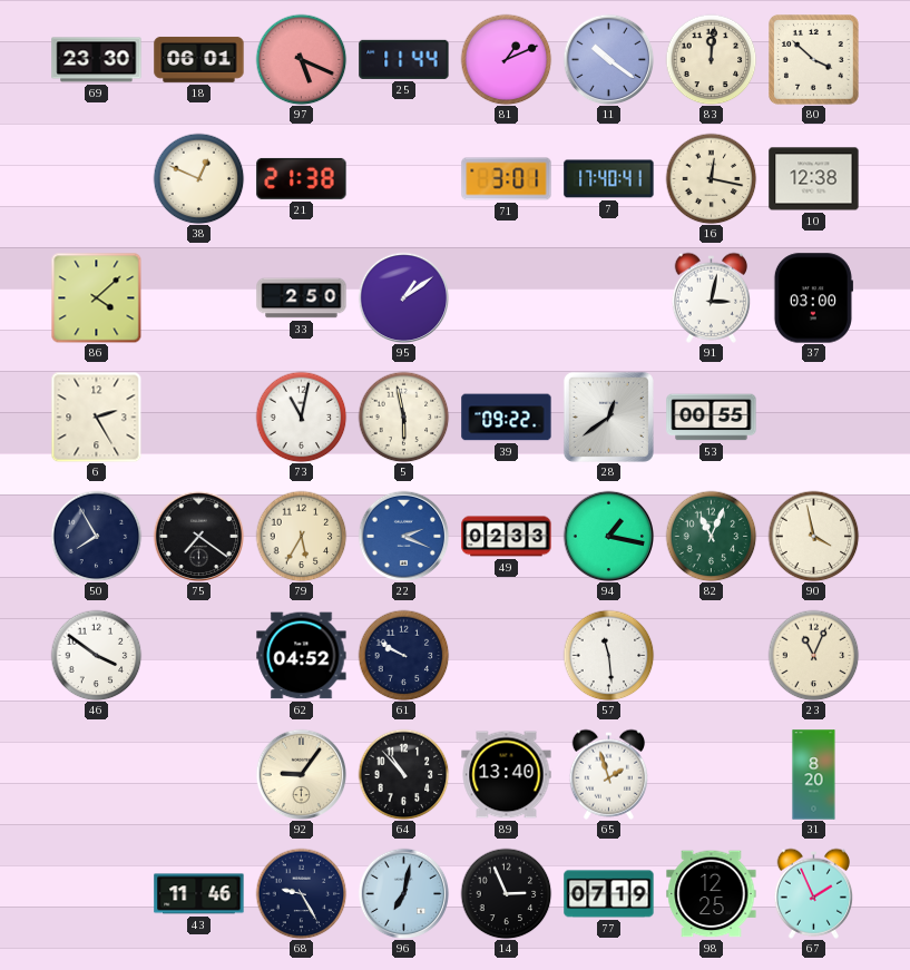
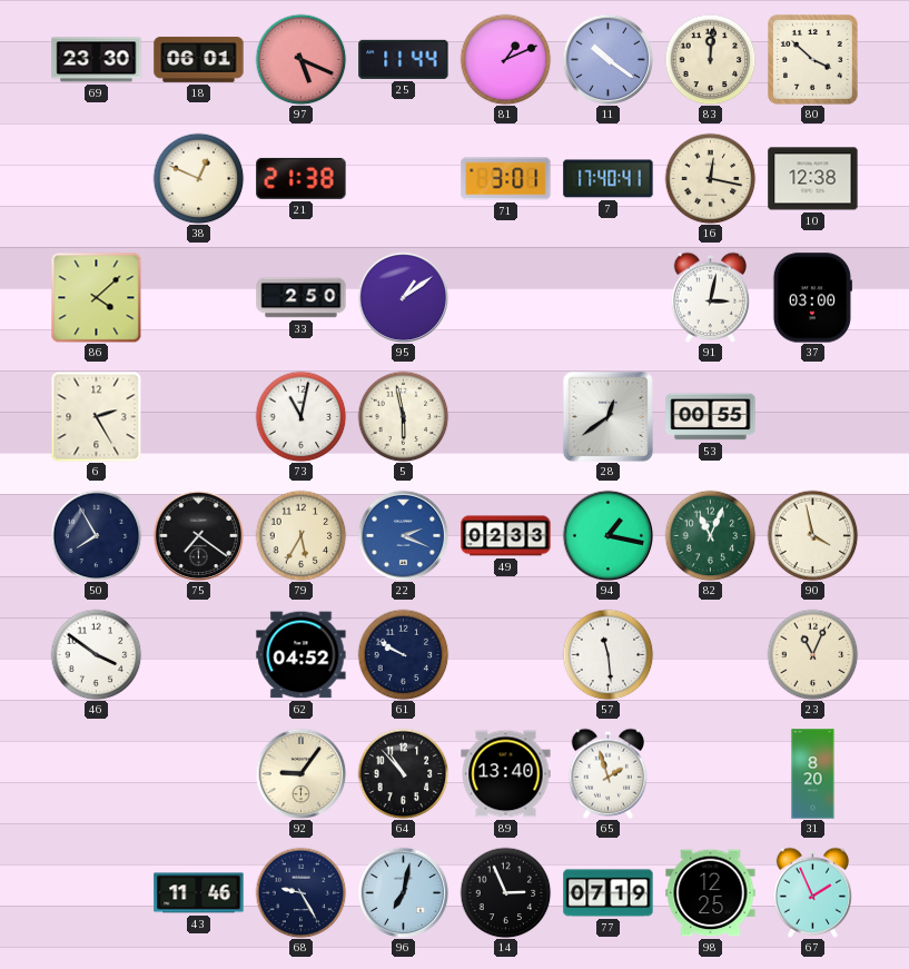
39: 09:22 -> none
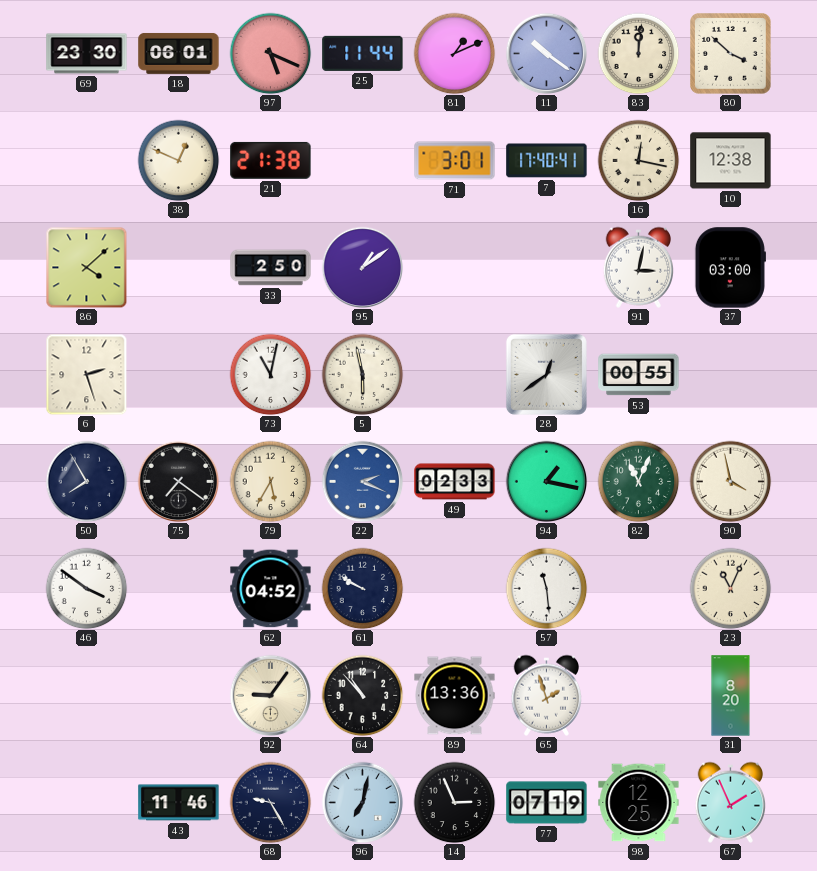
6: 2:25 -> 2:27
89: 13:40 -> 13:36
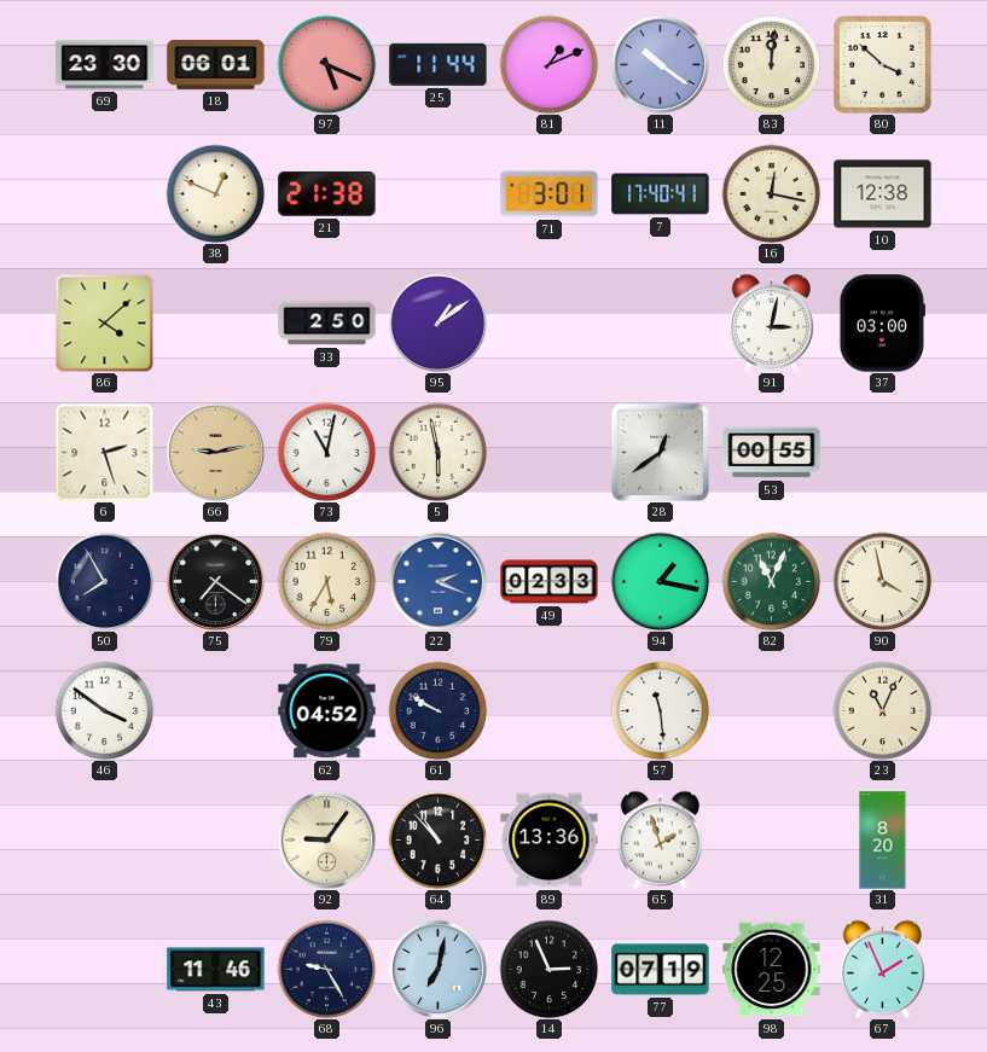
66: none -> 9:13
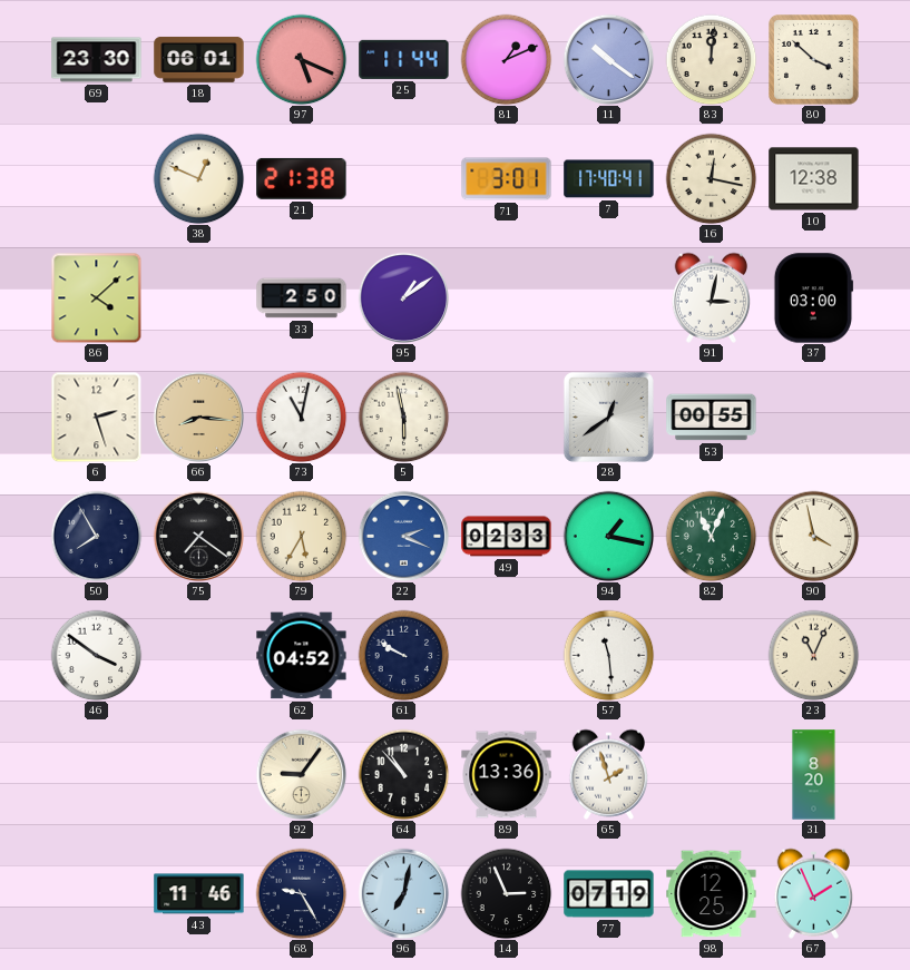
66: 9:13 -> 8:16
